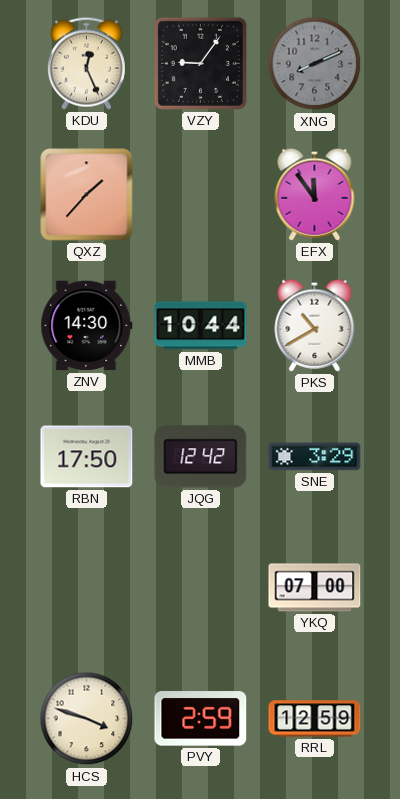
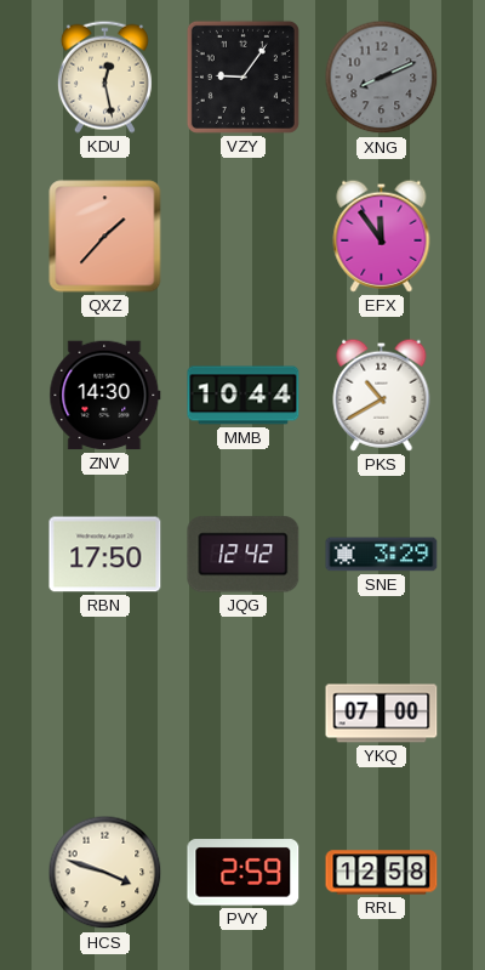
KDU: 12:26 -> 12:28
RRL: 12:59 -> 12:58
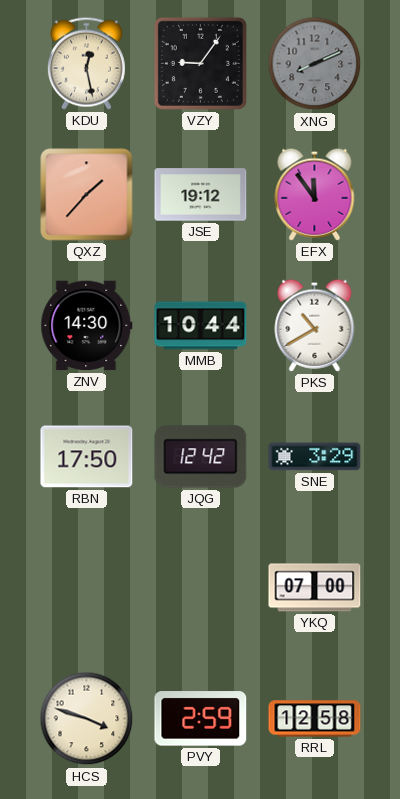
JSE: none -> 19:12
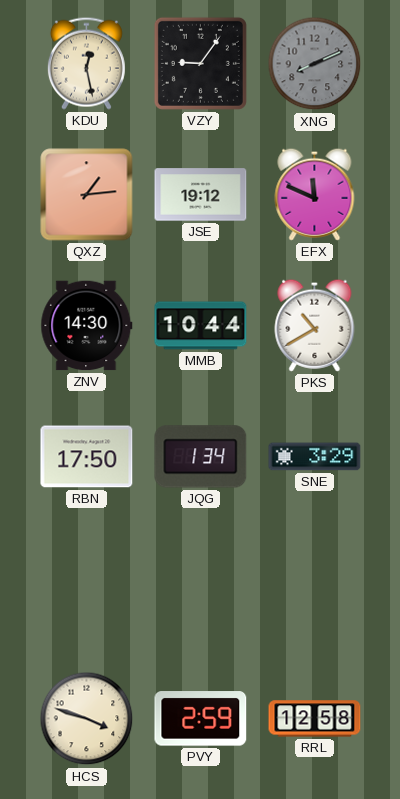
QXZ: 1:37 -> 1:14
EFX: 11:54 -> 11:49
JQG: 12:42 -> 1:34
YKQ: 07:00 -> none
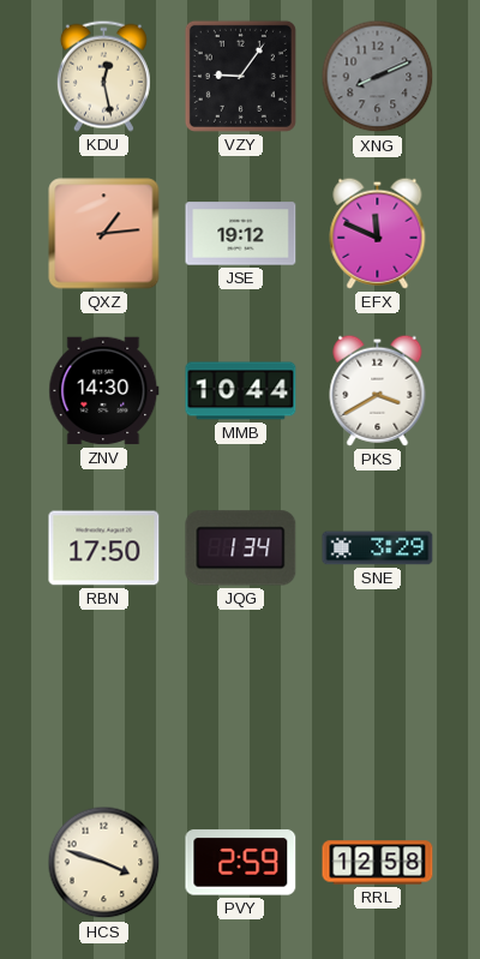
PKS: 10:40 -> 3:40
